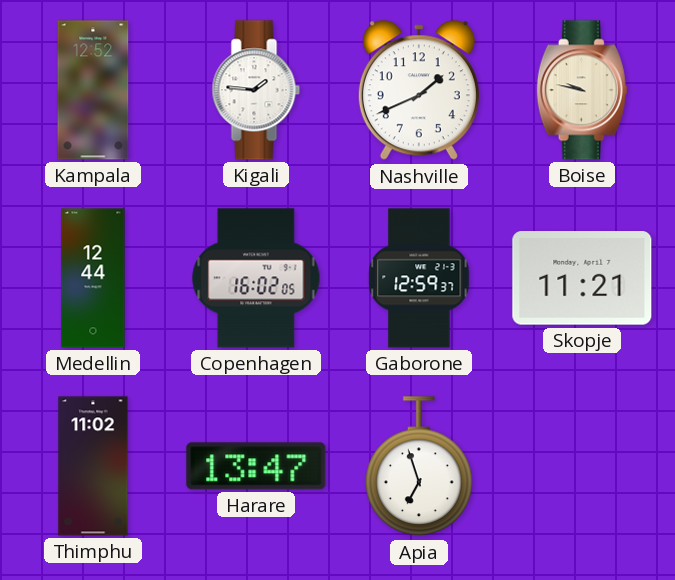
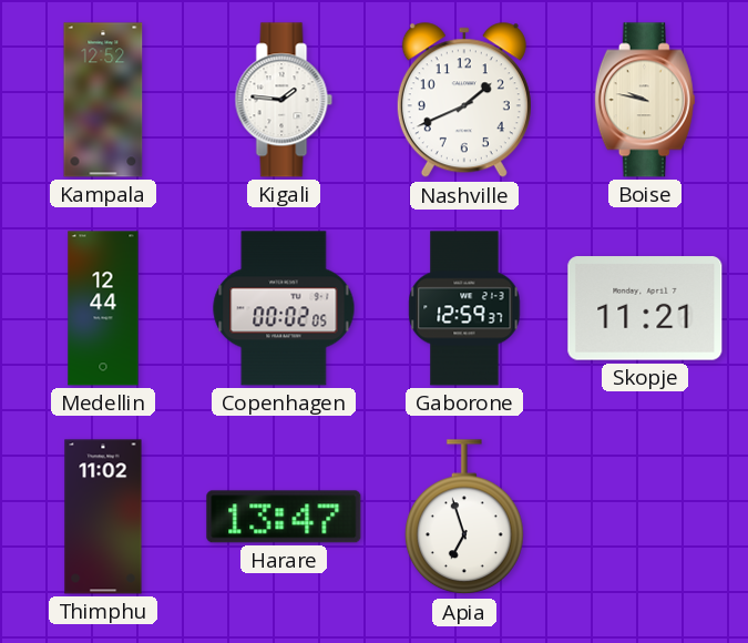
Copenhagen: 16:02 -> 00:02
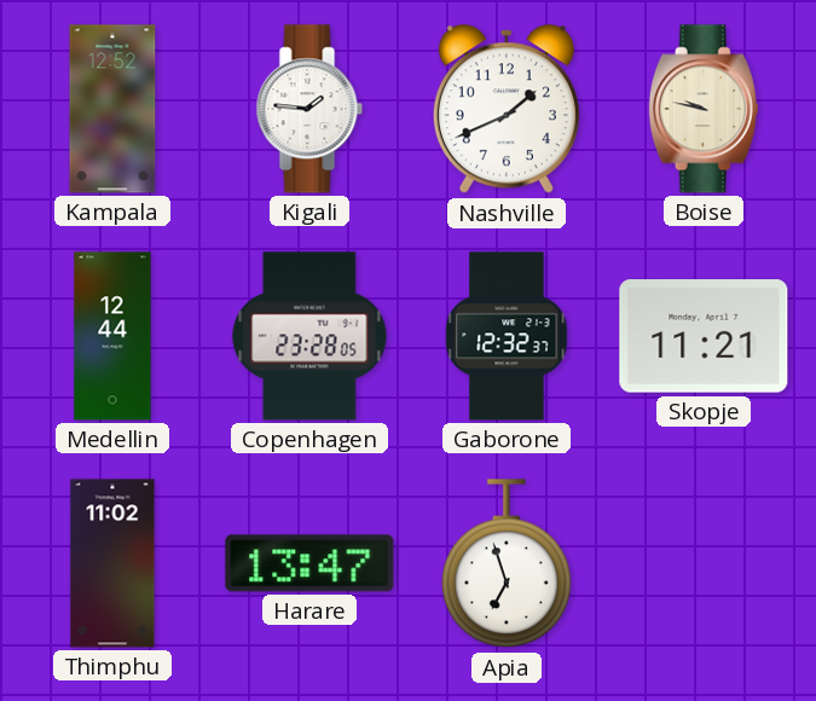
Copenhagen: 00:02 -> 23:28
Gaborone: 12:59 -> 12:32
